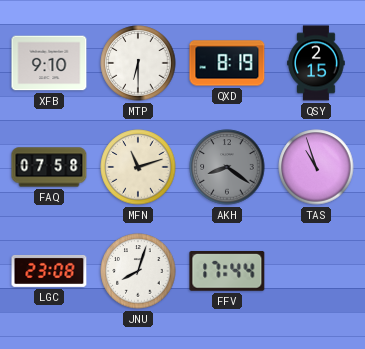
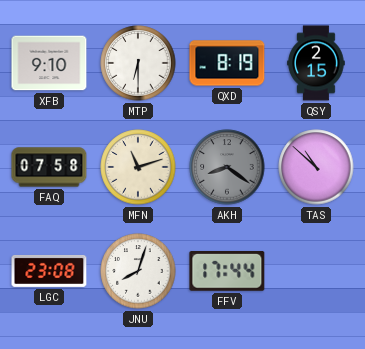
TAS: 10:57 -> 10:52
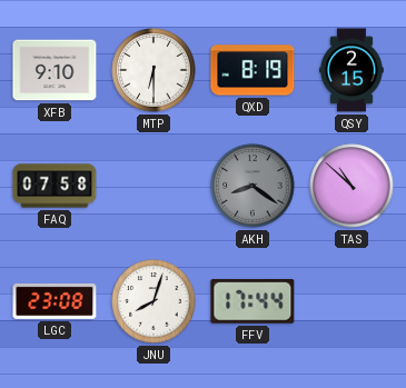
MFN: 11:12 -> none
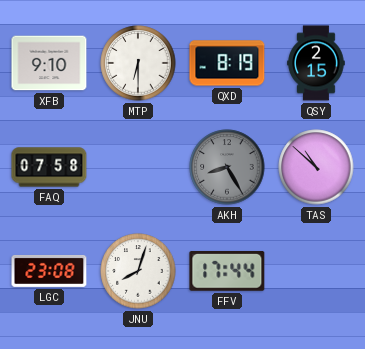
AKH: 8:21 -> 8:25
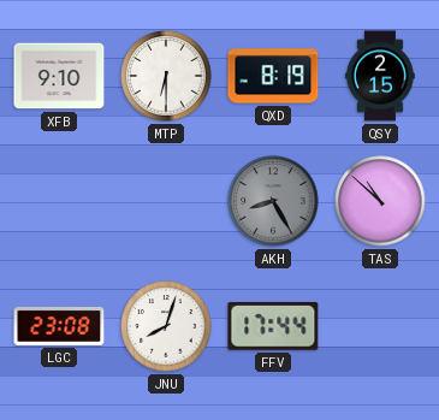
FAQ: 07:58 -> none
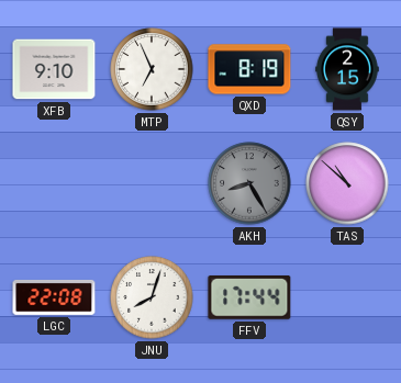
MTP: 6:30 -> 6:56
LGC: 23:08 -> 22:08
